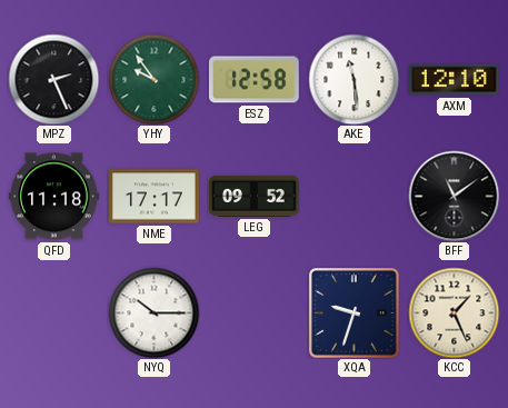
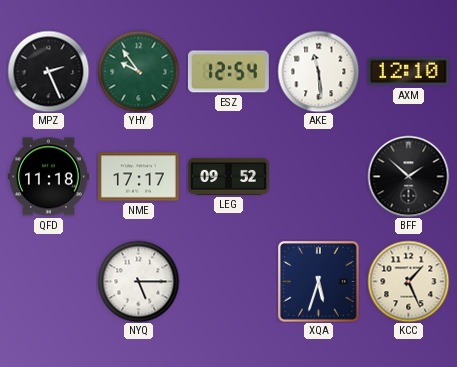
ESZ: 12:58 -> 12:54
BFF: 11:09 -> 1:52
NYQ: 10:15 -> 5:15
XQA: 9:33 -> 5:33
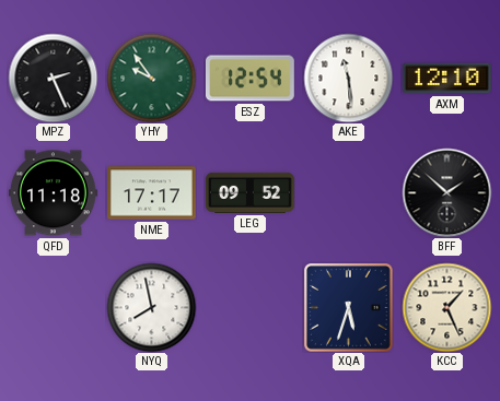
NYQ: 5:15 -> 7:58
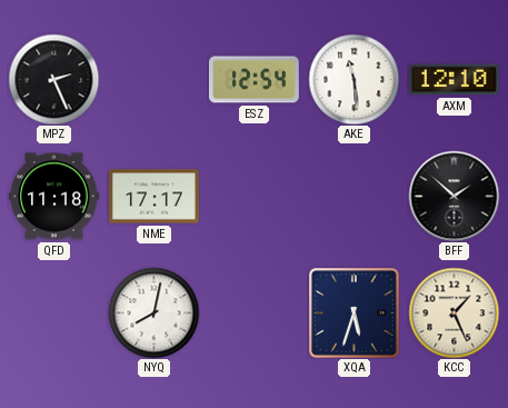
YHY: 9:54 -> none
LEG: 09:52 -> none
NYQ: 7:58 -> 8:02
